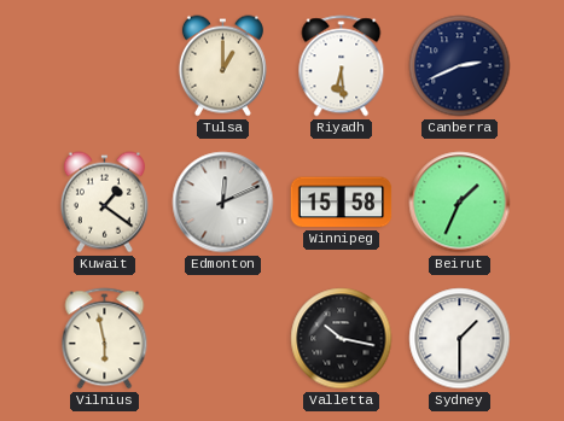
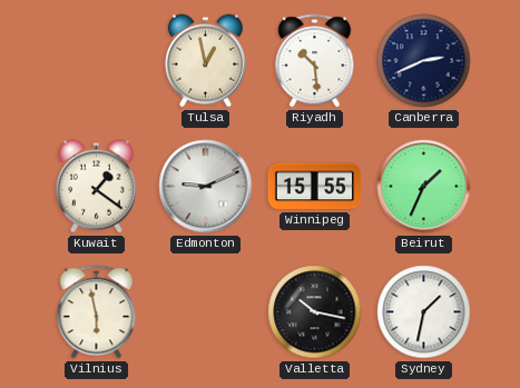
Tulsa: 1:00 -> 12:58
Riyadh: 6:29 -> 10:29
Edmonton: 12:11 -> 9:11
Winnipeg: 15:58 -> 15:55
Sydney: 1:30 -> 1:32
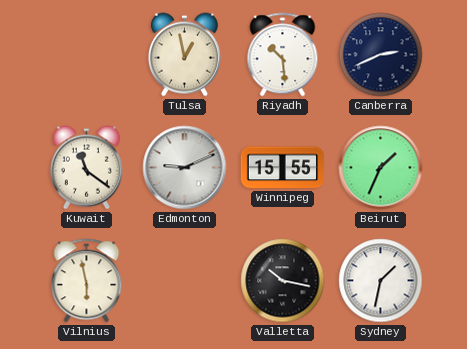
Kuwait: 1:21 -> 11:21
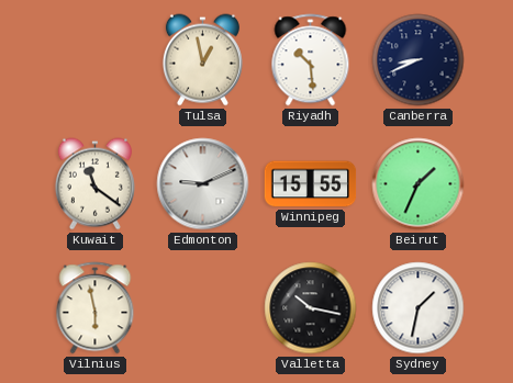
Canberra: 2:41 -> 8:41
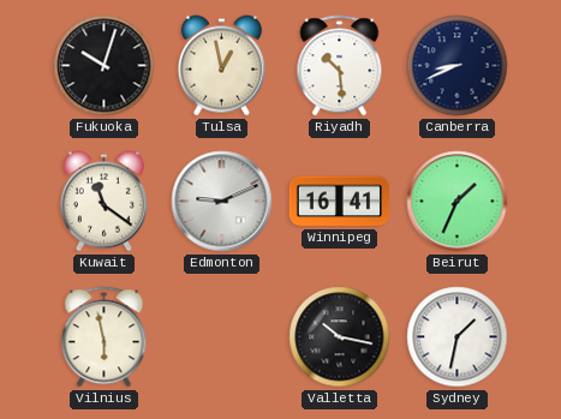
Fukuoka: none -> 10:03
Winnipeg: 15:55 -> 16:41
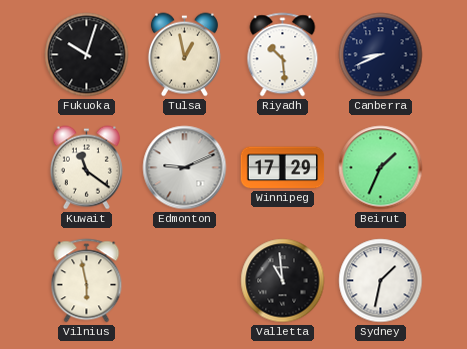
Winnipeg: 16:41 -> 17:29
Valletta: 10:17 -> 10:59
